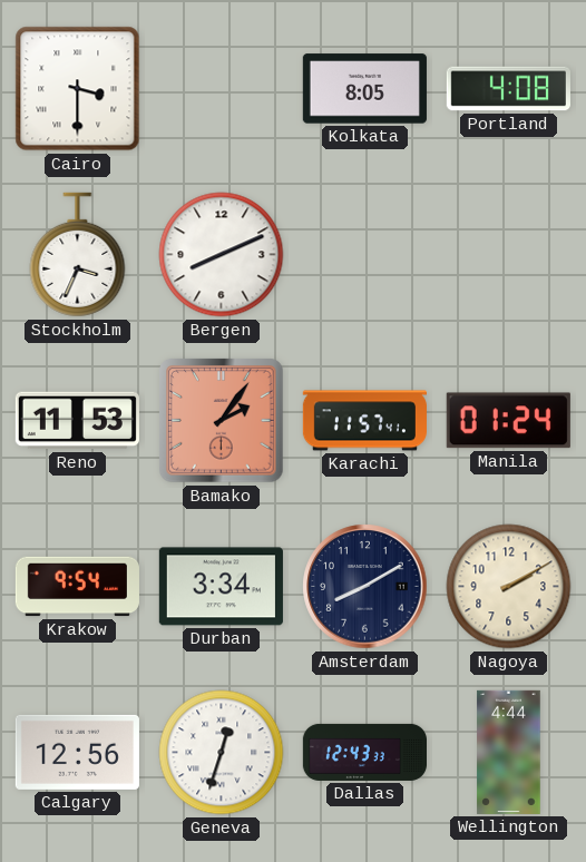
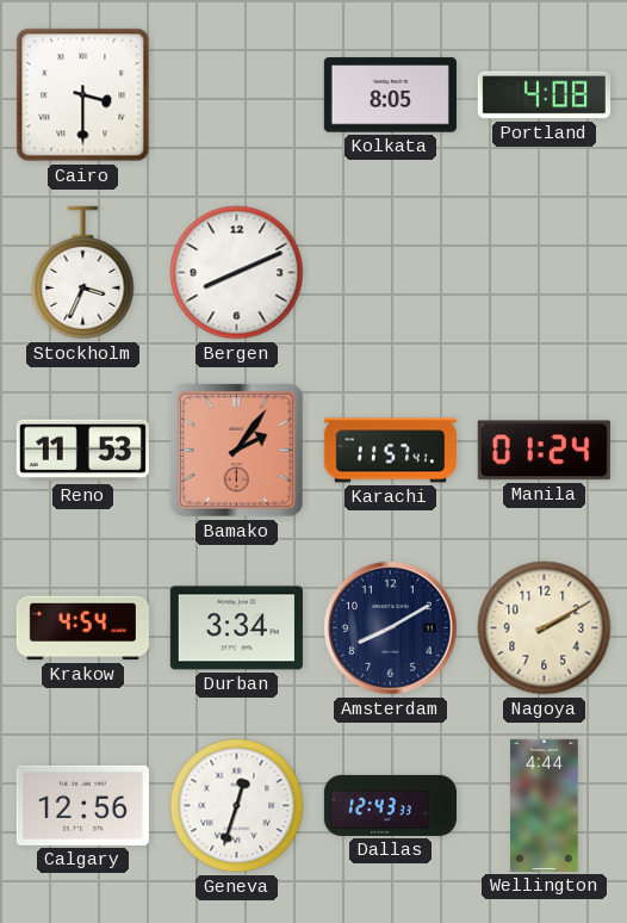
Krakow: 9:54 -> 4:54
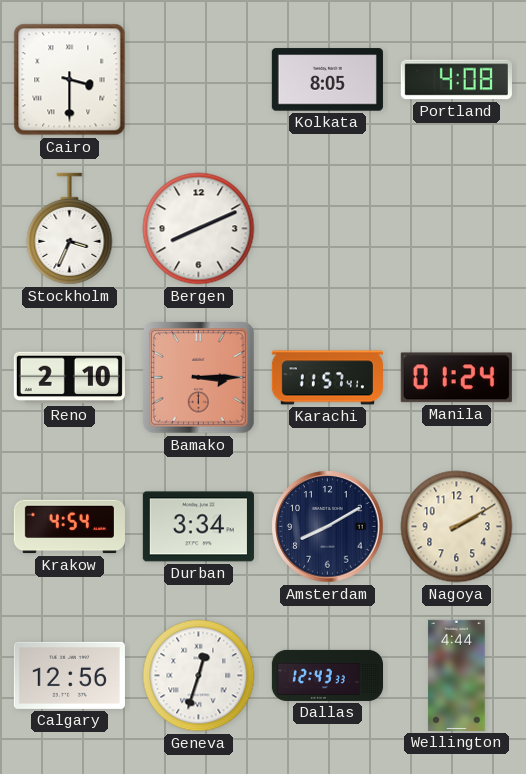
Reno: 11:53 -> 2:10
Bamako: 2:06 -> 3:15
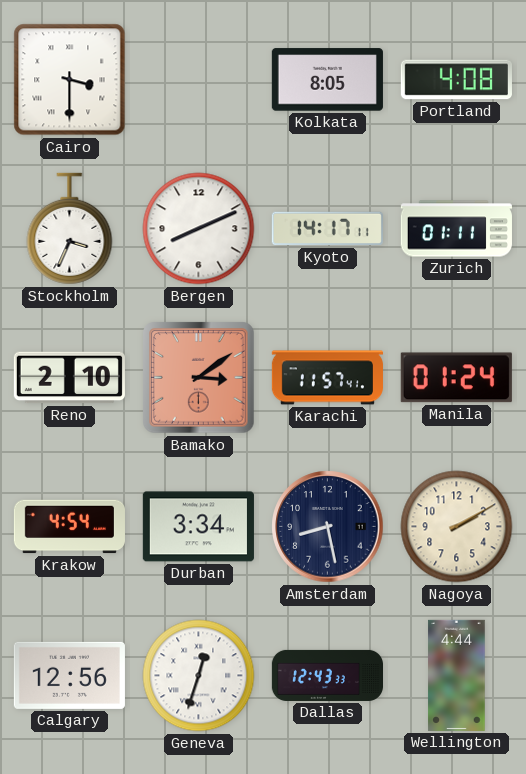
Kyoto: none -> 14:17
Zurich: none -> 01:11
Bamako: 3:15 -> 3:09
Amsterdam: 8:10 -> 8:28
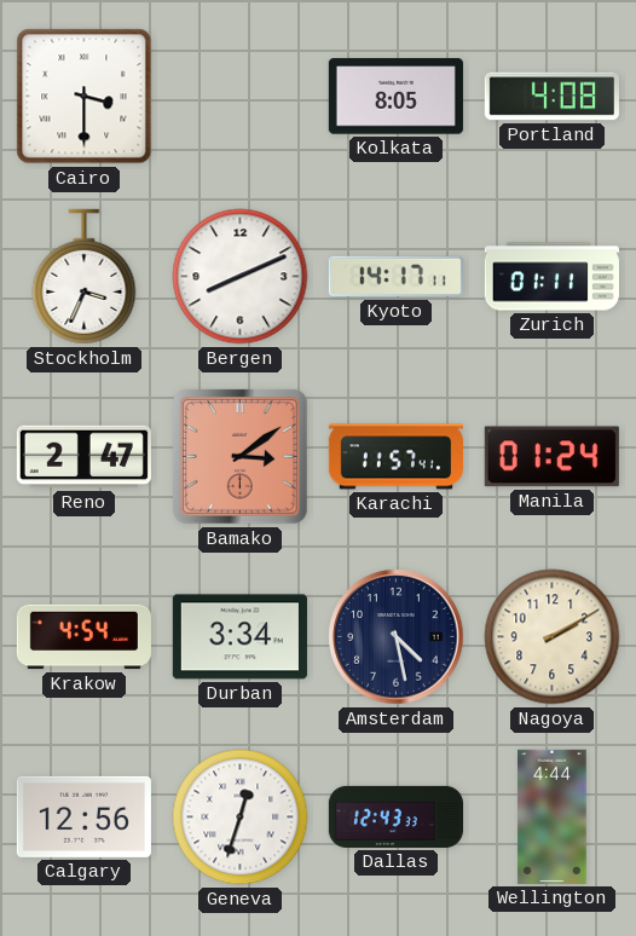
Reno: 2:10 -> 2:47
Amsterdam: 8:28 -> 4:28
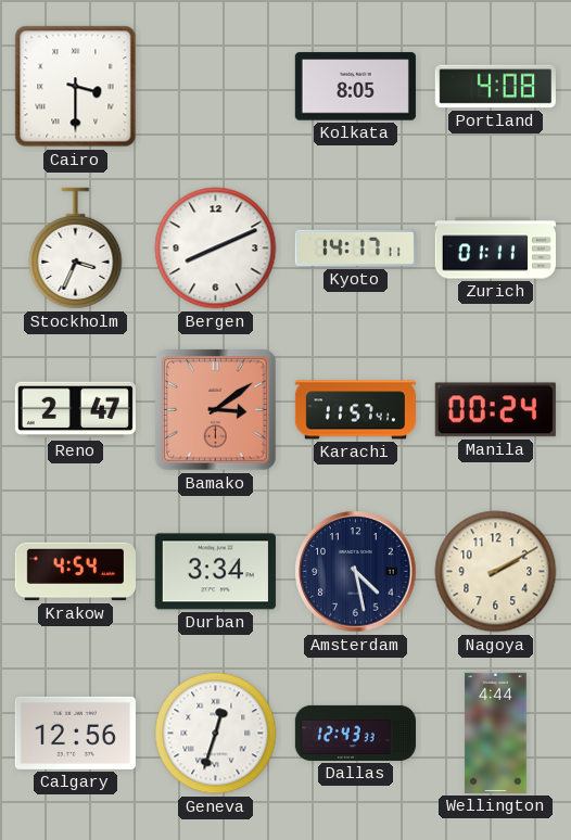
Manila: 01:24 -> 00:24
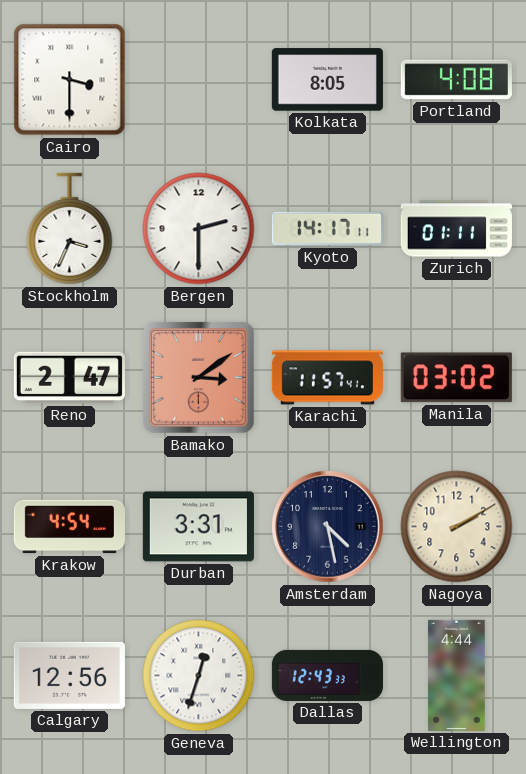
Bergen: 8:11 -> 2:30
Manila: 00:24 -> 03:02
Durban: 3:34 -> 3:31
